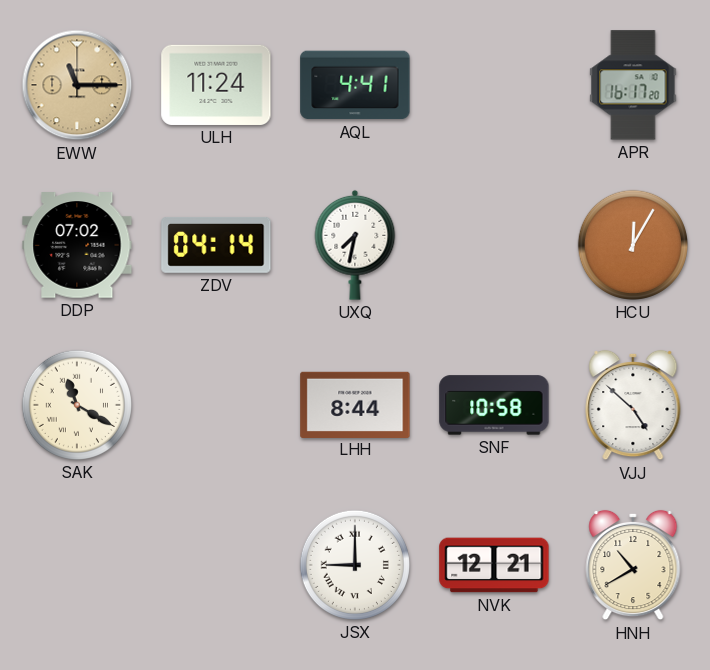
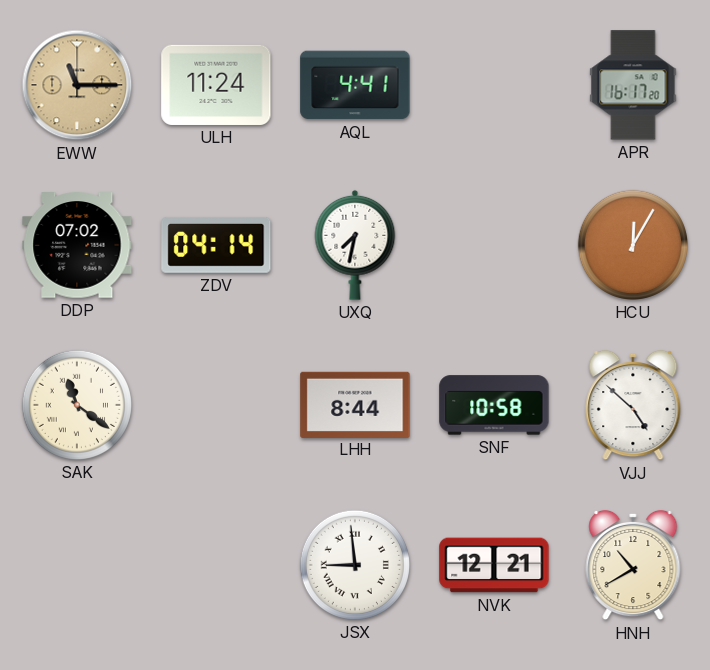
SAK: 11:20 -> 11:21
JSX: 9:00 -> 8:59
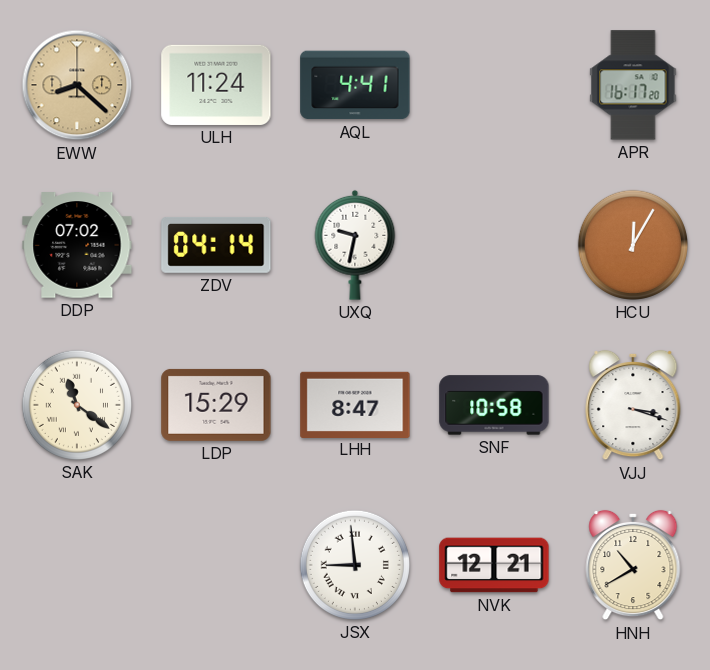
EWW: 11:15 -> 8:22
UXQ: 7:32 -> 9:32
LDP: none -> 15:29
LHH: 8:44 -> 8:47
VJJ: 4:52 -> 3:18
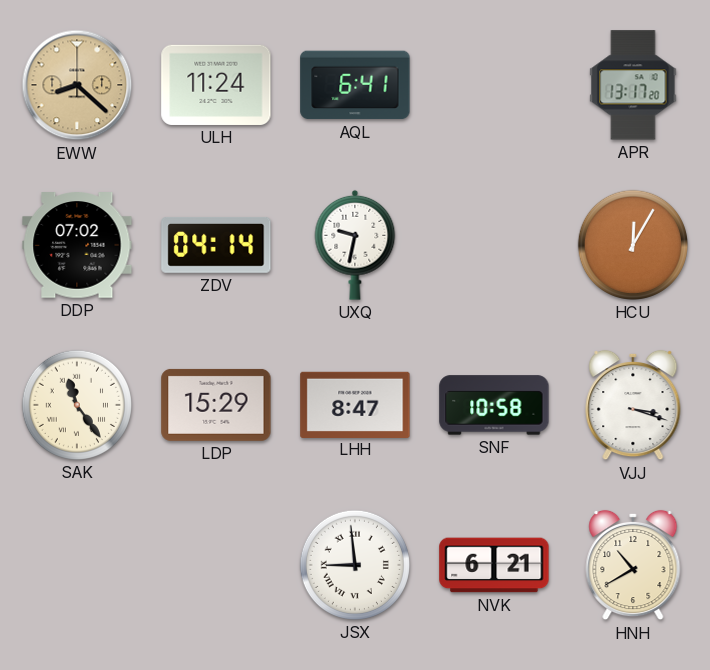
AQL: 4:41 -> 6:41
APR: 16:17 -> 13:17
SAK: 11:21 -> 11:24
NVK: 12:21 -> 6:21
